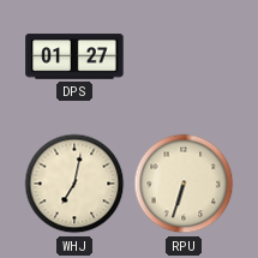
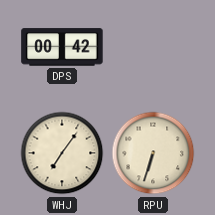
DPS: 01:27 -> 00:42
WHJ: 7:02 -> 7:06
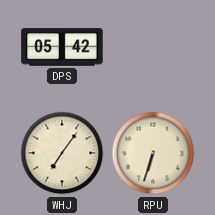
DPS: 00:42 -> 05:42
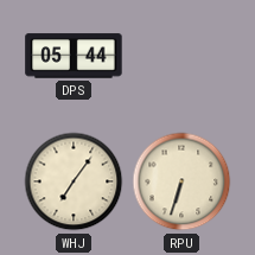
DPS: 05:42 -> 05:44
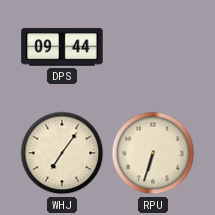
DPS: 05:44 -> 09:44
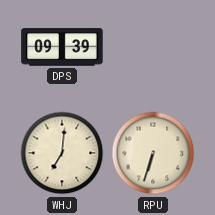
DPS: 09:44 -> 09:39
WHJ: 7:06 -> 7:01
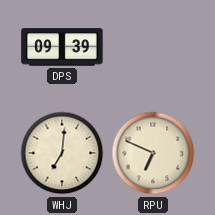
RPU: 6:33 -> 6:49
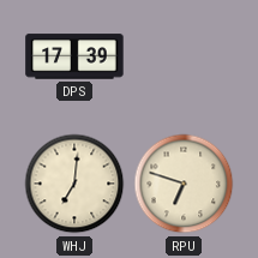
DPS: 09:39 -> 17:39
RPU: 6:49 -> 6:48
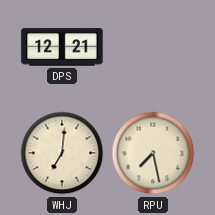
DPS: 17:39 -> 12:21
RPU: 6:48 -> 7:28
